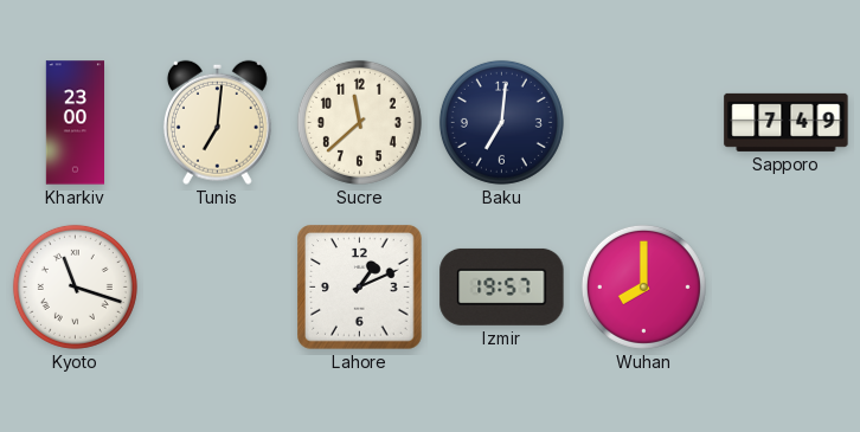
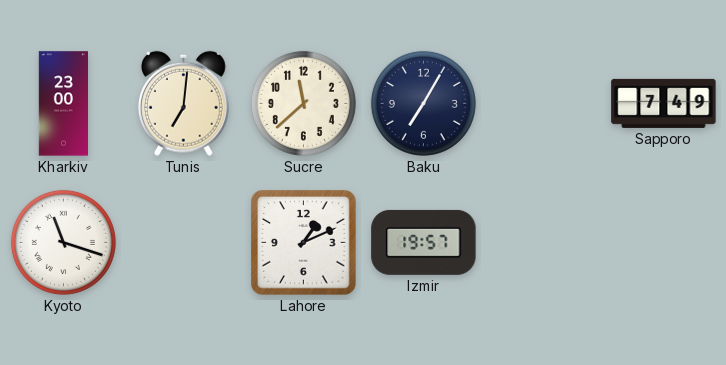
Baku: 7:01 -> 7:05
Wuhan: 8:00 -> none
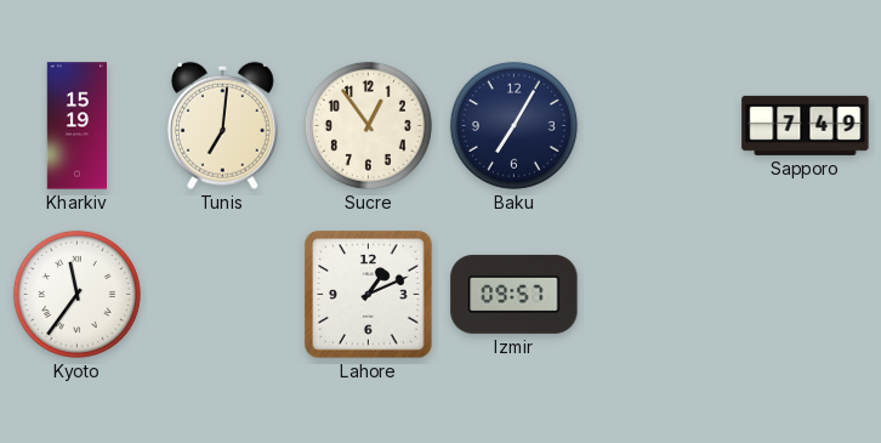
Kharkiv: 23:00 -> 15:19
Sucre: 11:38 -> 12:54
Kyoto: 11:18 -> 11:36
Izmir: 19:57 -> 09:57
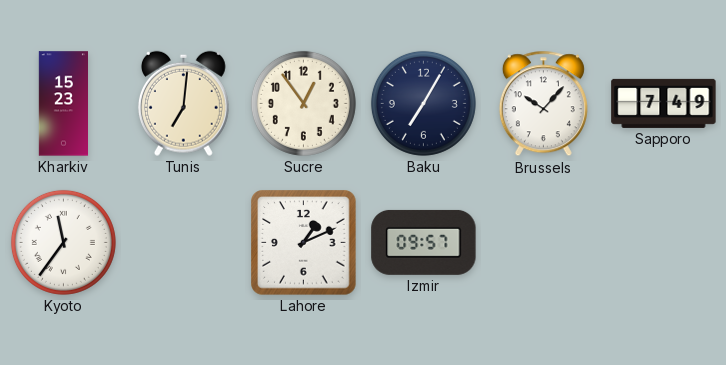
Kharkiv: 15:19 -> 15:23
Brussels: none -> 10:07
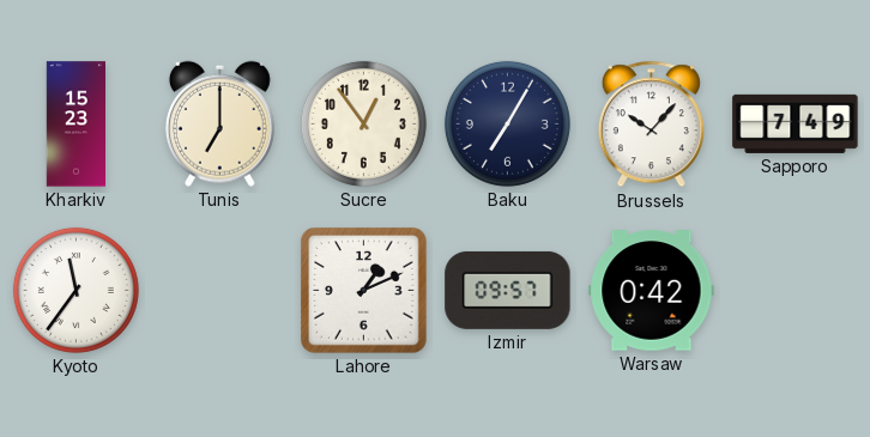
Tunis: 7:01 -> 7:00
Warsaw: none -> 0:42
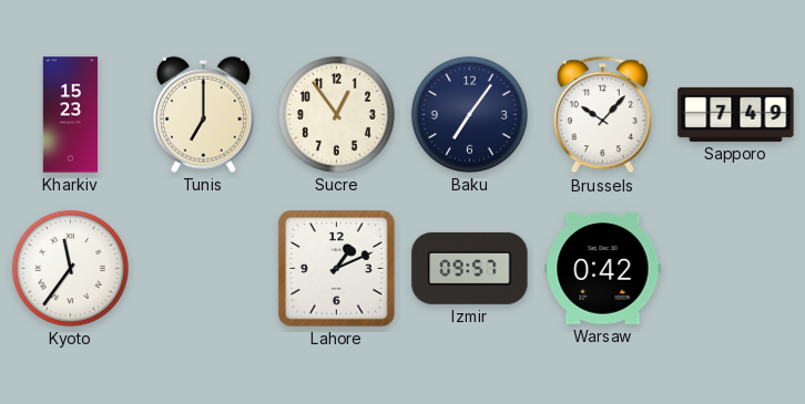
Baku: 7:05 -> 7:06
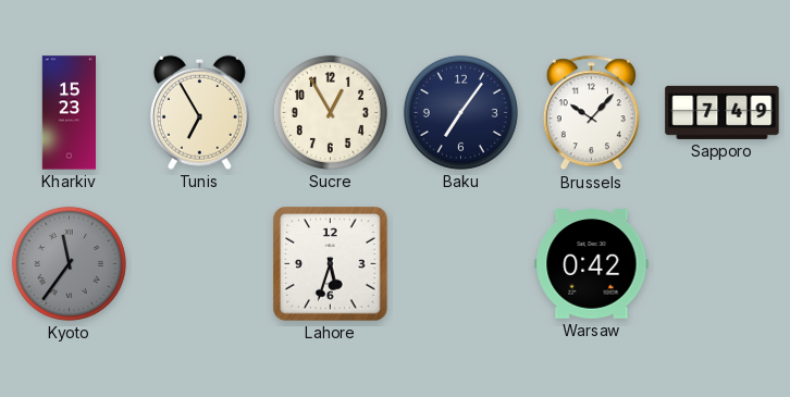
Tunis: 7:00 -> 6:55
Sucre: 12:54 -> 12:55
Kyoto dial: white -> grey
Lahore: 1:11 -> 5:33
Izmir: 09:57 -> none
